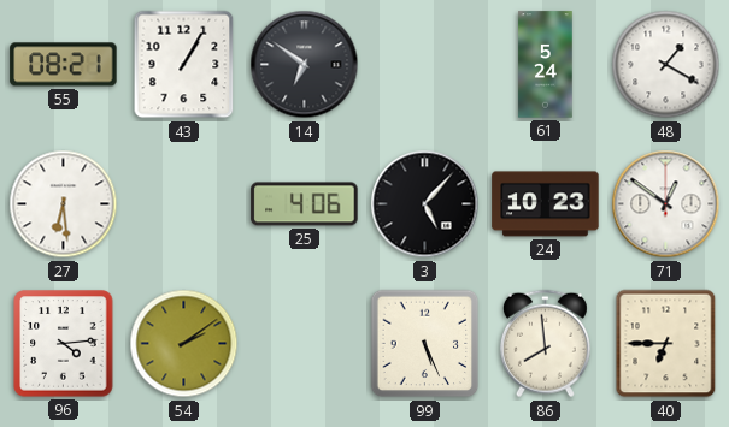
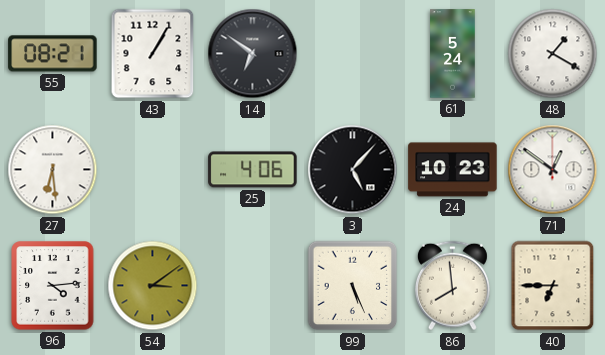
54: 2:09 -> 3:09
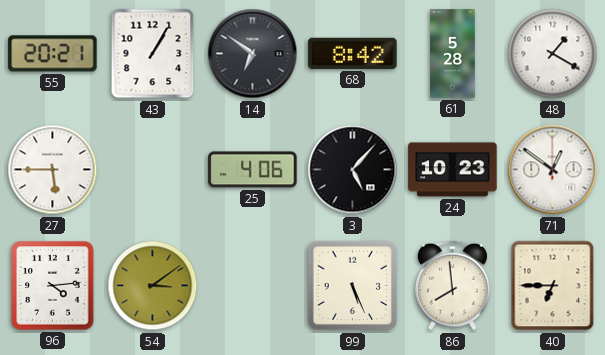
55: 08:21 -> 20:21
68: none -> 8:42
61: 5:24 -> 5:28
27: 6:29 -> 5:45
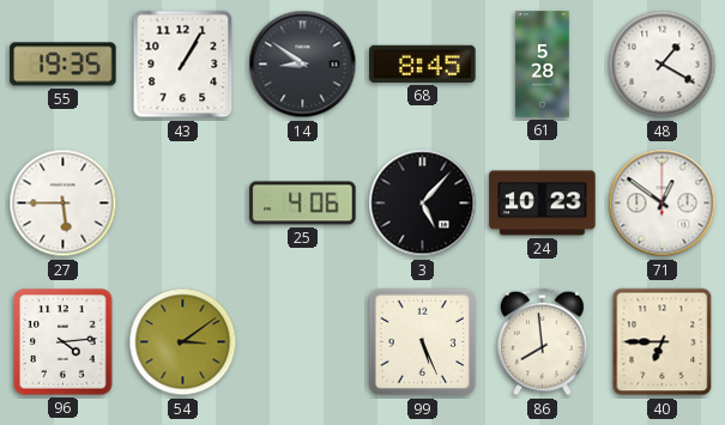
55: 20:21 -> 19:35
14: 6:51 -> 8:51
68: 8:42 -> 8:45
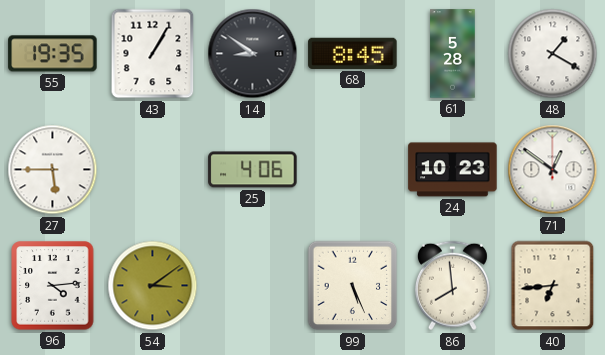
3: 5:07 -> none
40: 6:45 -> 6:44
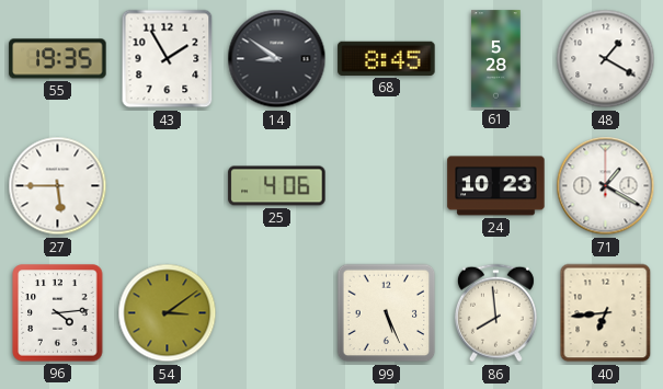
43: 1:05 -> 1:55
71: 12:51 -> 1:20
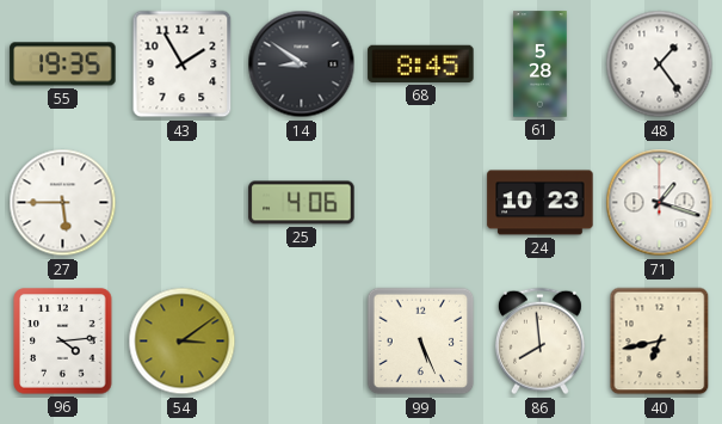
48: 1:20 -> 1:24
71: 1:20 -> 1:18
40: 6:44 -> 6:43
